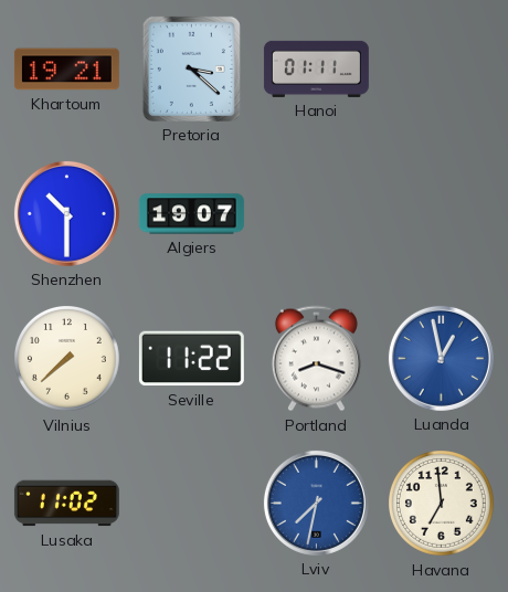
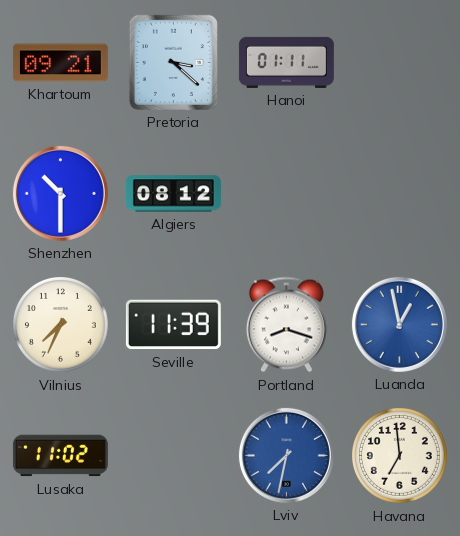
Khartoum: 19:21 -> 09:21
Algiers: 19:07 -> 08:12
Vilnius: 7:38 -> 7:34
Seville: 11:22 -> 11:39
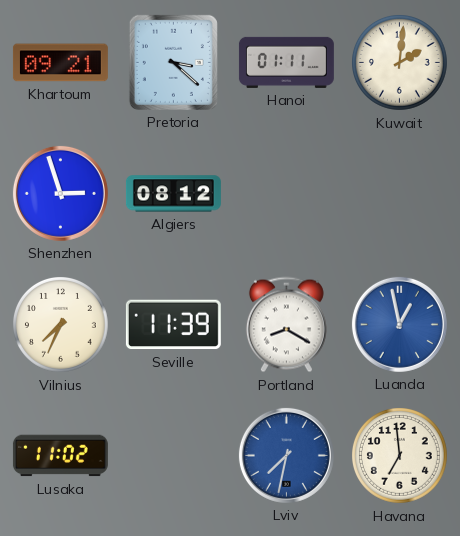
Kuwait: none -> 2:01
Shenzhen: 10:30 -> 2:57
Portland: 8:18 -> 8:20
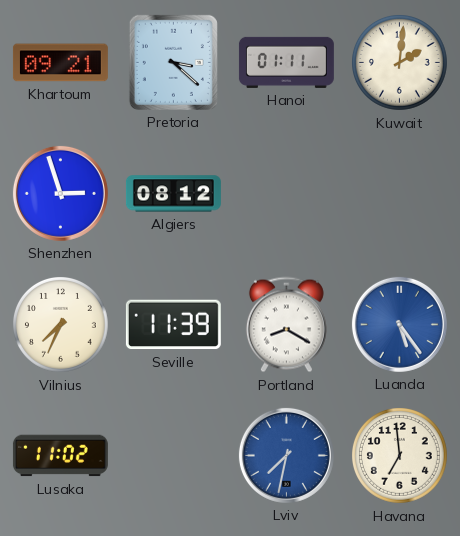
Luanda: 12:58 -> 5:24
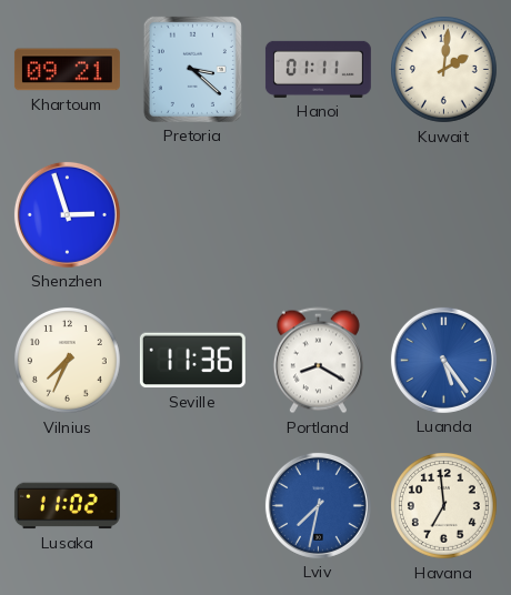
Algiers: 08:12 -> none
Seville: 11:39 -> 11:36
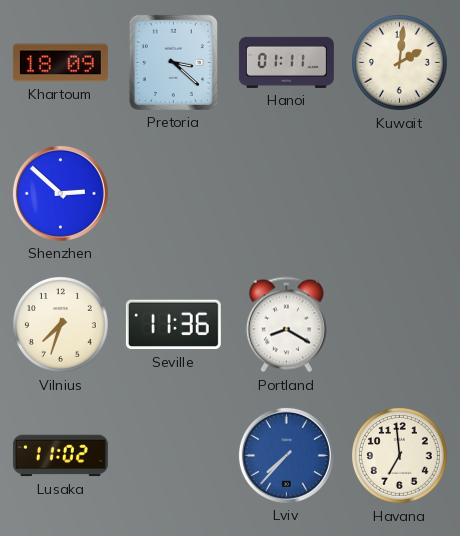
Khartoum: 09:21 -> 18:09
Shenzhen: 2:57 -> 2:52
Vilnius: 7:34 -> 7:33
Luanda: 5:24 -> none
Lviv: 7:32 -> 7:37
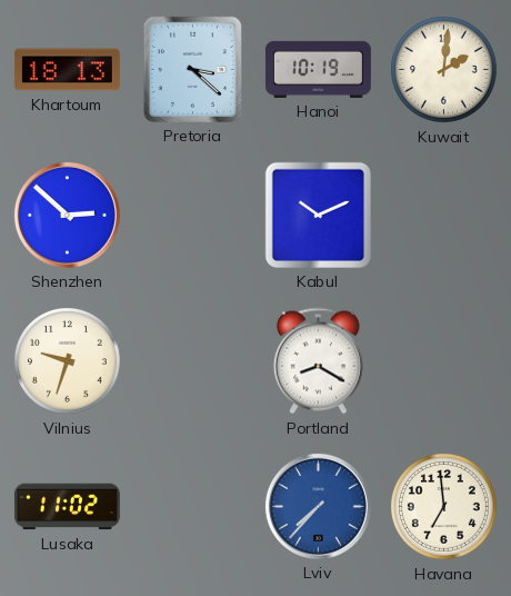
Khartoum: 18:09 -> 18:13
Hanoi: 01:11 -> 10:19
Kabul: none -> 10:11
Vilnius: 7:33 -> 9:33
Seville: 11:36 -> none
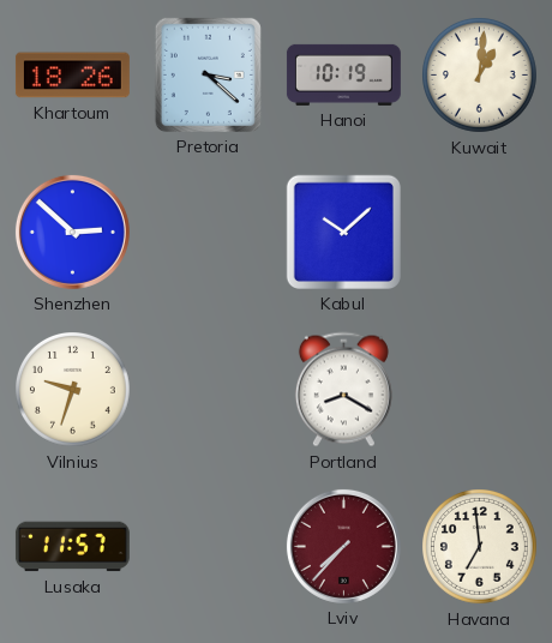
Khartoum: 18:13 -> 18:26
Kuwait: 2:01 -> 1:01
Kabul: 10:11 -> 10:08
Lusaka: 11:02 -> 11:57
Lviv dial: blue -> burgundy
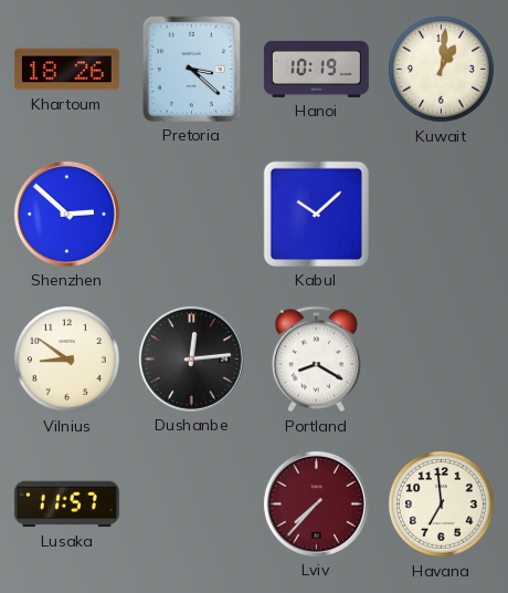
Vilnius: 9:33 -> 8:51
Dushanbe: none -> 12:14
